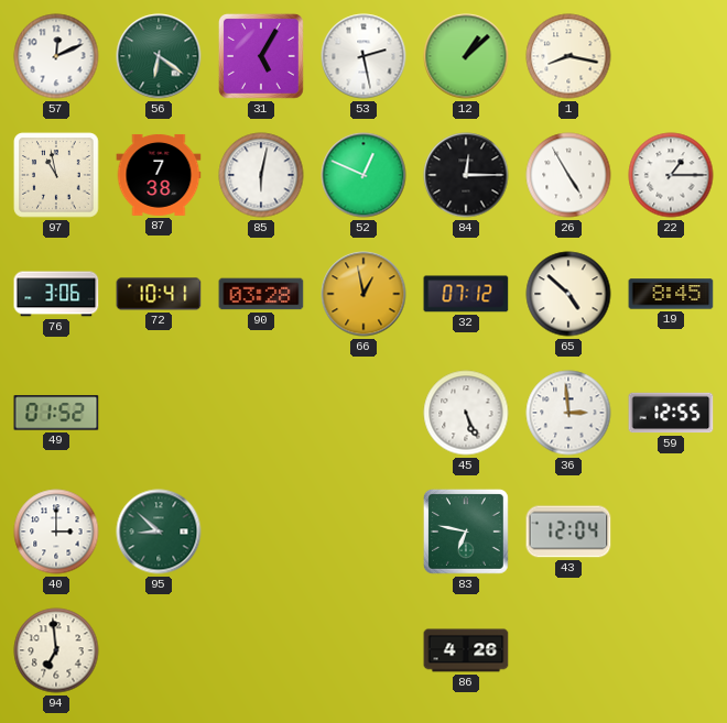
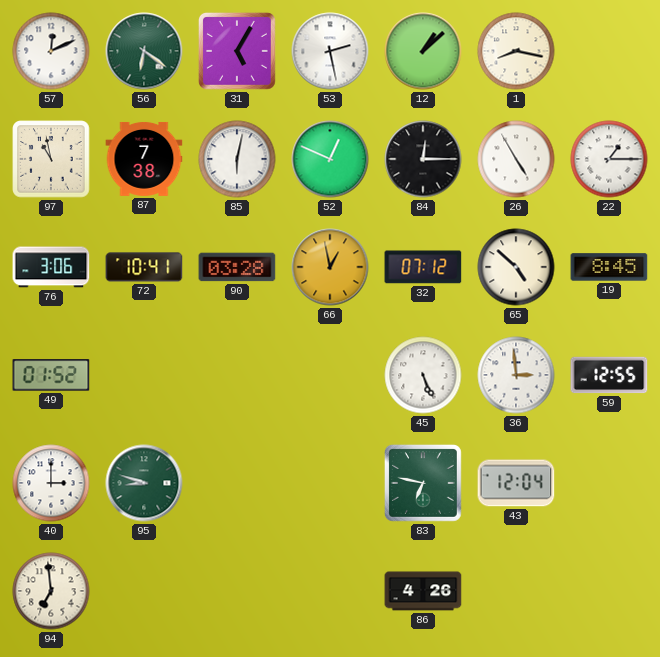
95: 8:52 -> 8:48
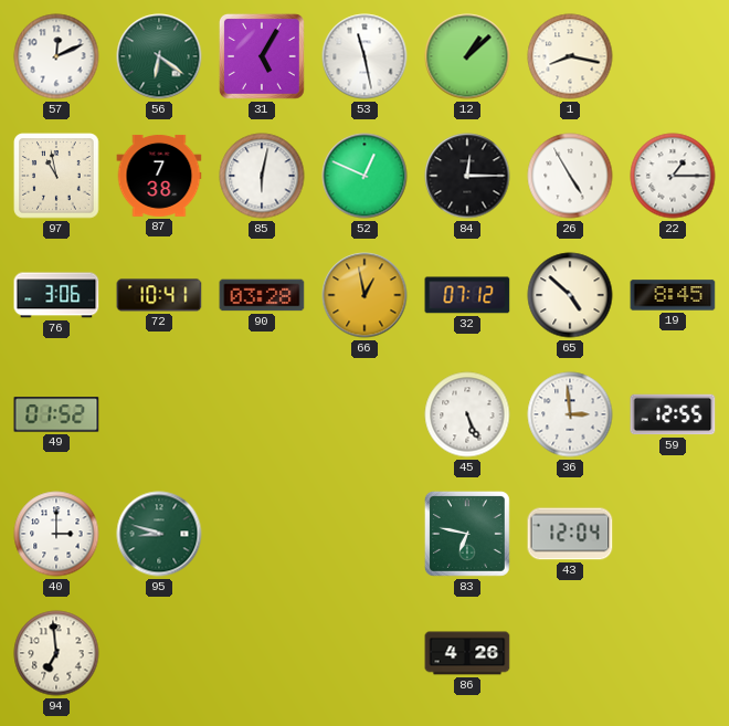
53: 2:28 -> 11:28
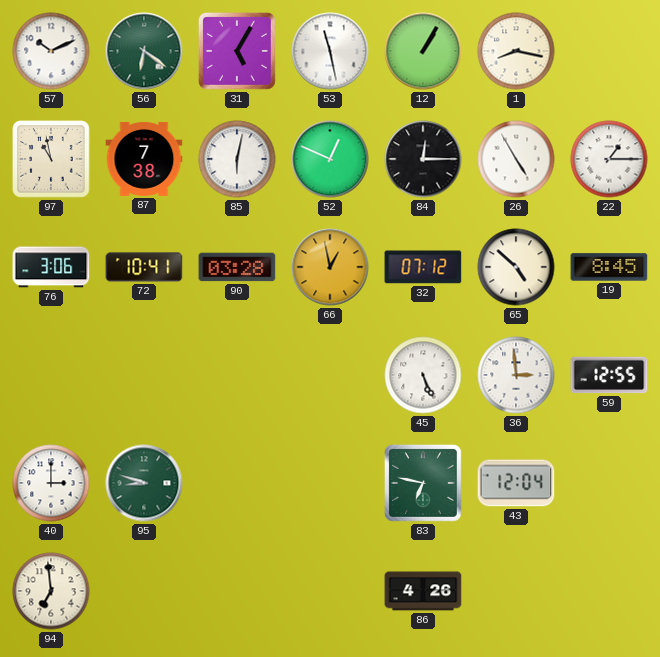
57: 12:11 -> 10:11
12: 1:08 -> 1:05
49: 01:52 -> none
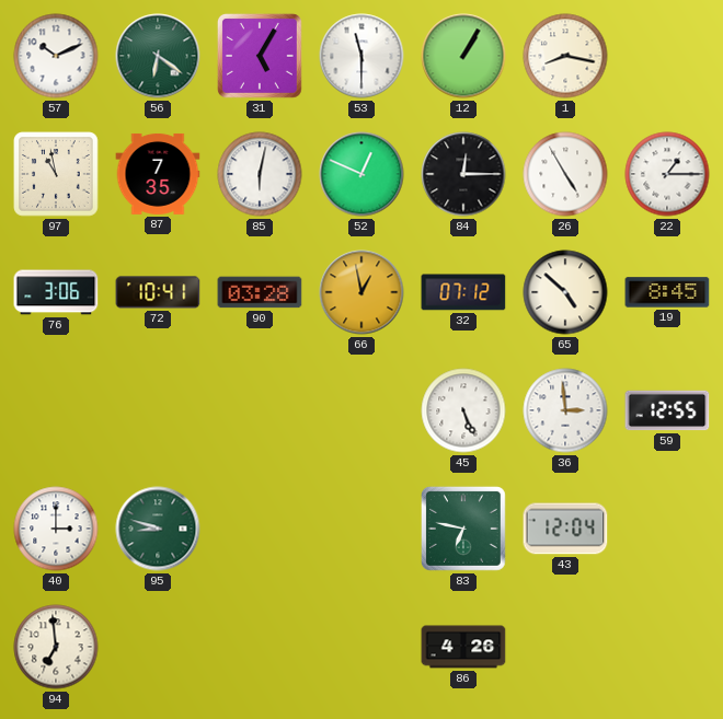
53: 11:28 -> 11:30
87: 7:38 -> 7:35
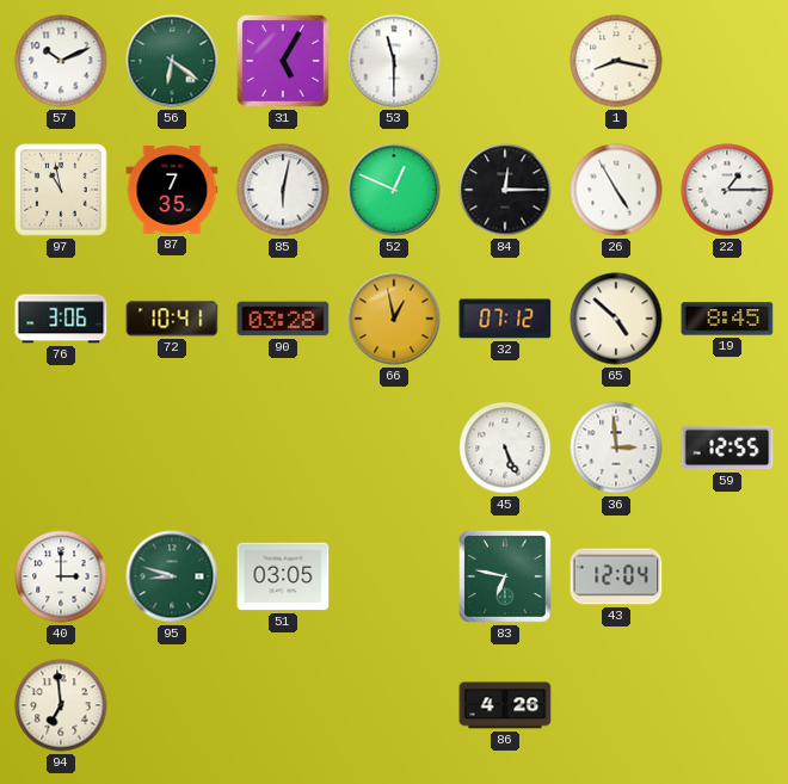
12: 1:05 -> none
51: none -> 03:05
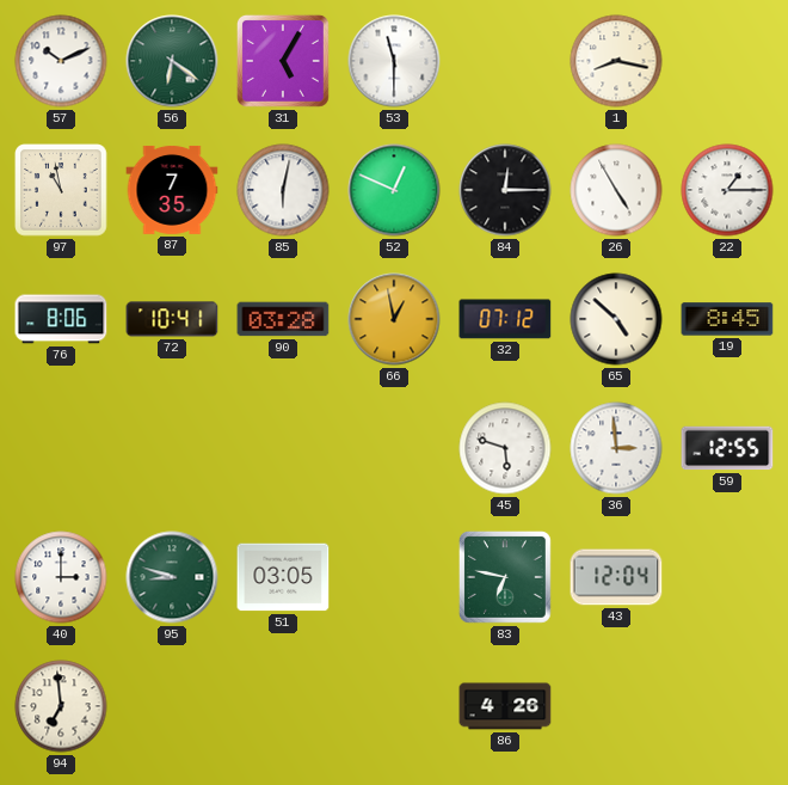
76: 3:06 -> 8:06
45: 5:26 -> 5:48
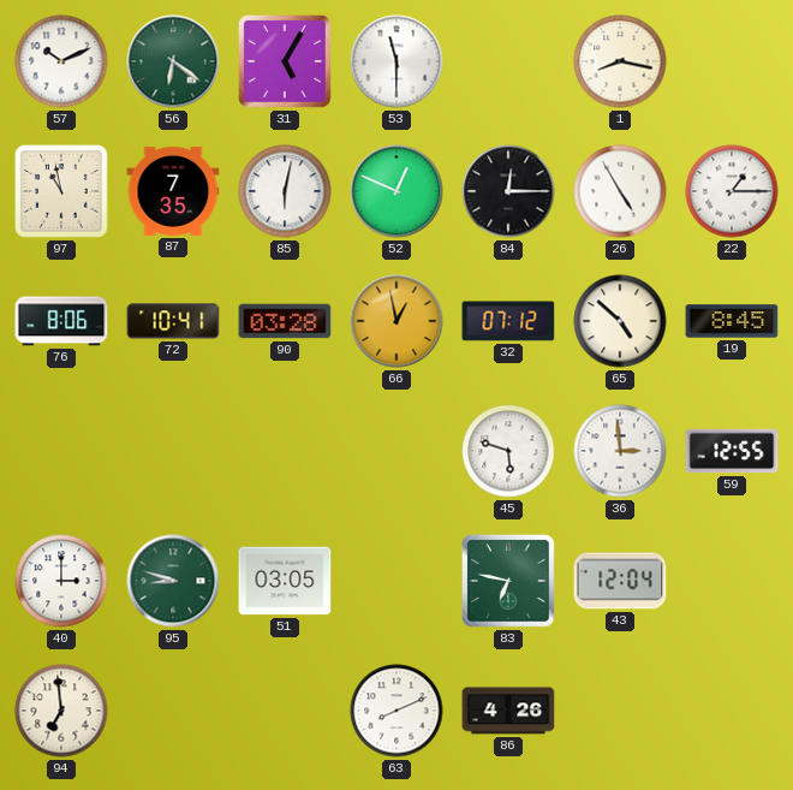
63: none -> 8:11
